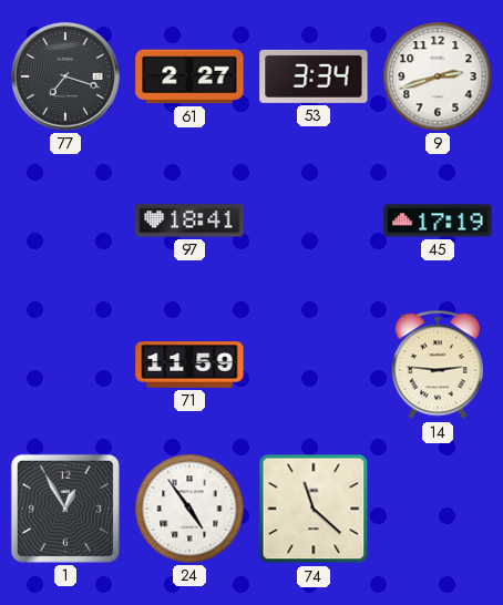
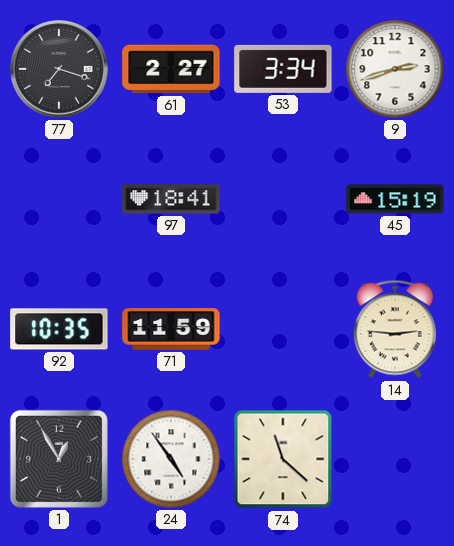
45: 17:19 -> 15:19
92: none -> 10:35
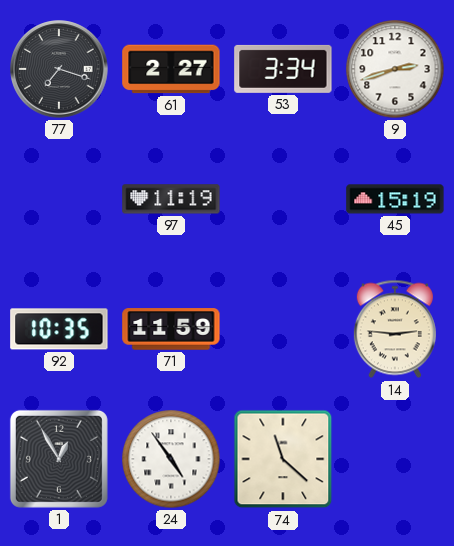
97: 18:41 -> 11:19
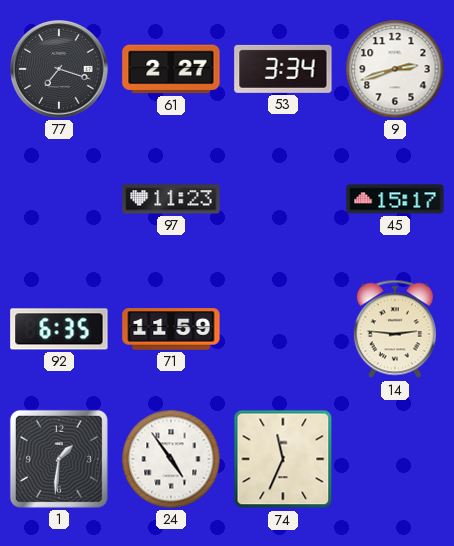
97: 11:19 -> 11:23
45: 15:19 -> 15:17
92: 10:35 -> 6:35
1: 12:55 -> 1:31
74: 11:22 -> 11:34
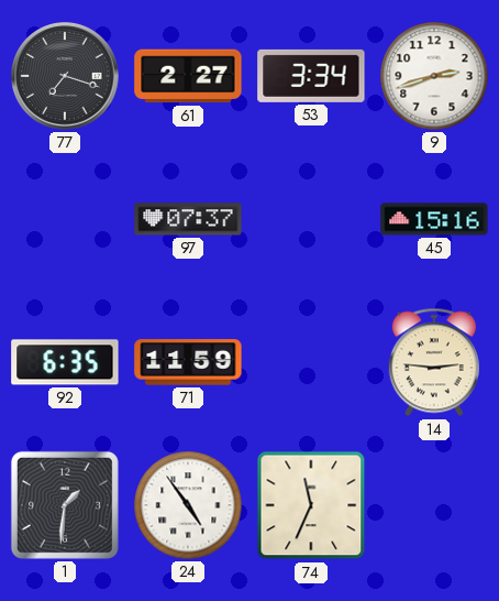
97: 11:23 -> 07:37
45: 15:17 -> 15:16
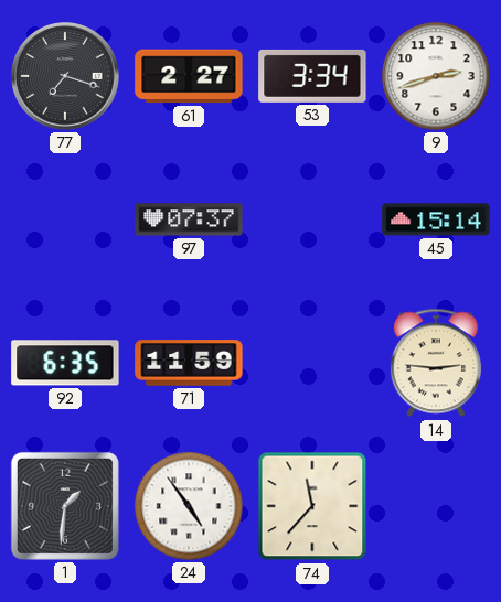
45: 15:16 -> 15:14
74: 11:34 -> 11:37
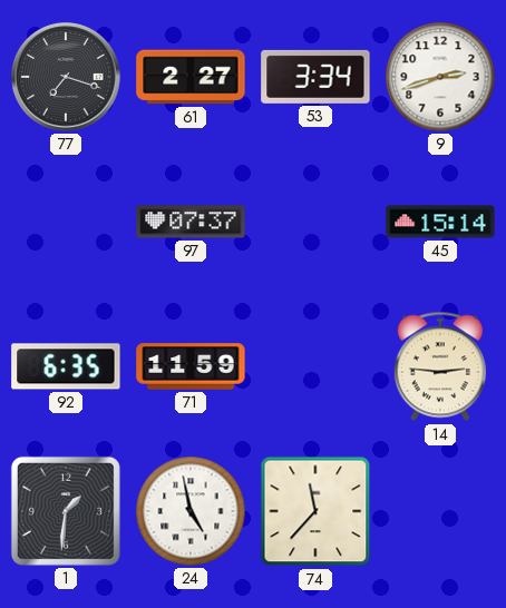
24: 4:54 -> 4:58
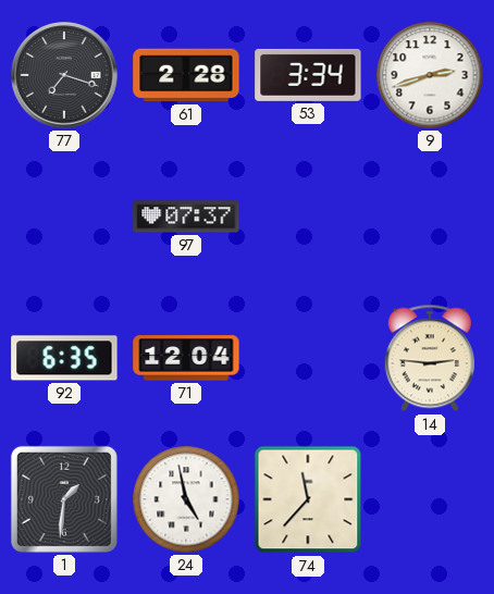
61: 2:27 -> 2:28
45: 15:14 -> none
71: 11:59 -> 12:04
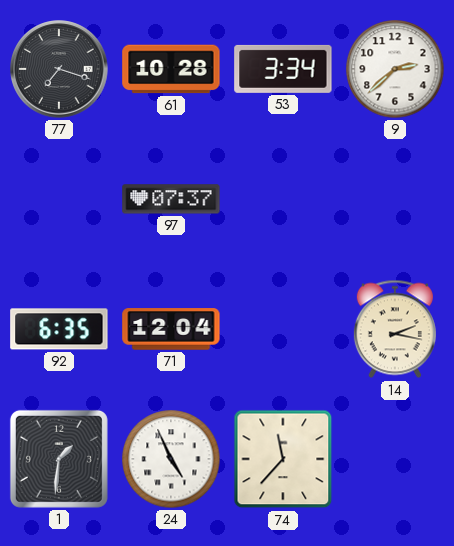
61: 2:28 -> 10:28
9: 2:42 -> 2:38
14: 2:46 -> 2:17
24: 4:58 -> 4:56
